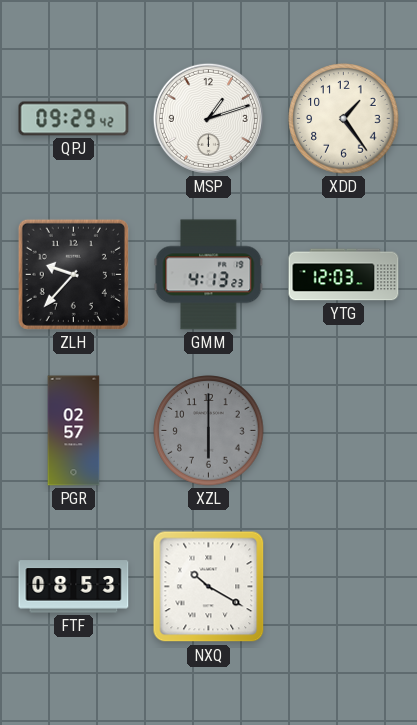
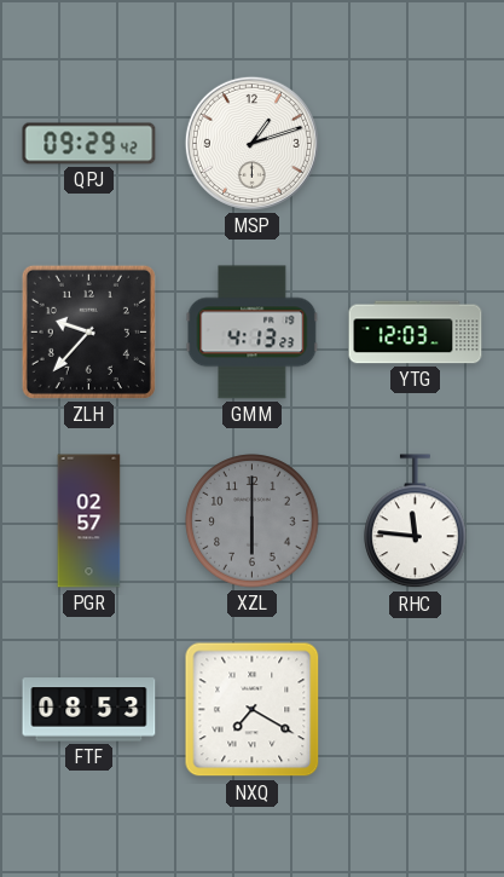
XDD: 1:24 -> none
RHC: none -> 11:46
NXQ: 10:20 -> 7:20
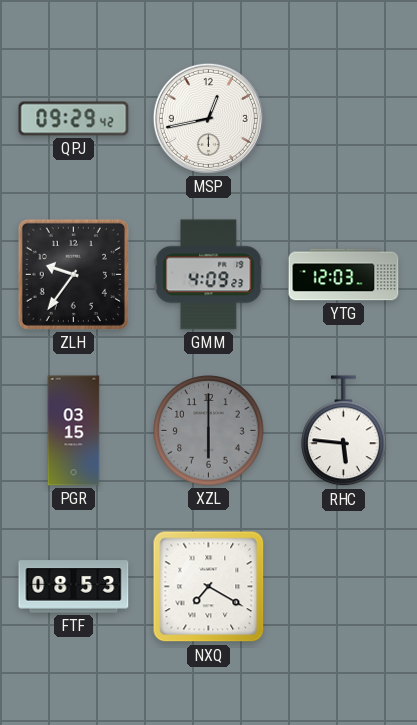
MSP: 1:12 -> 12:43
ZLH: 9:37 -> 9:36
GMM: 4:13 -> 4:09
PGR: 02:57 -> 03:15
RHC: 11:46 -> 5:46
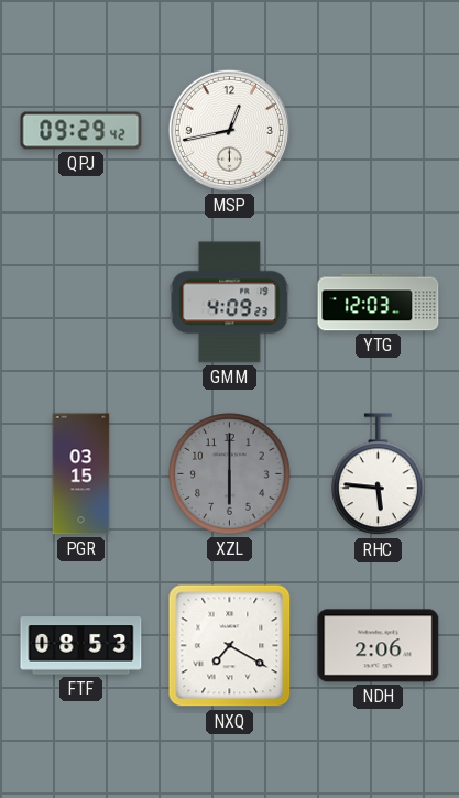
ZLH: 9:36 -> none
NDH: none -> 2:06
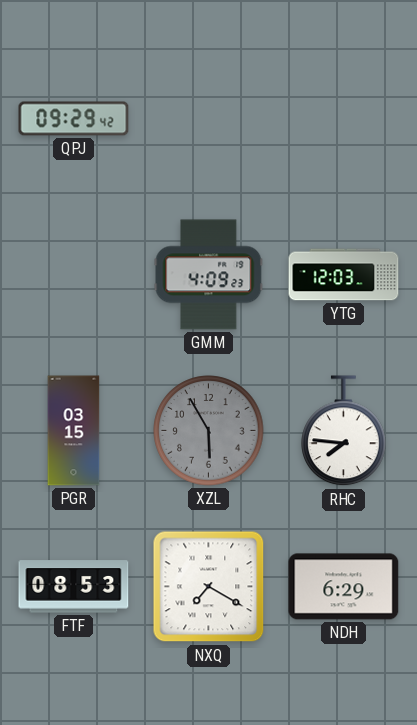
MSP: 12:43 -> none
XZL: 6:00 -> 5:55
RHC: 5:46 -> 7:46
NDH: 2:06 -> 6:29
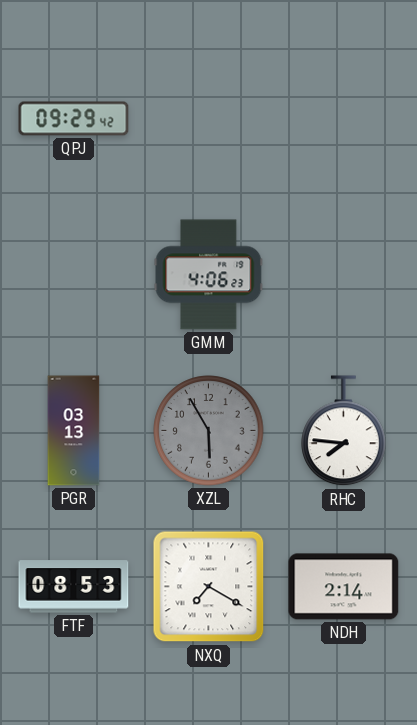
GMM: 4:09 -> 4:06
YTG: 12:03 -> none
PGR: 03:15 -> 03:13
NDH: 6:29 -> 2:14
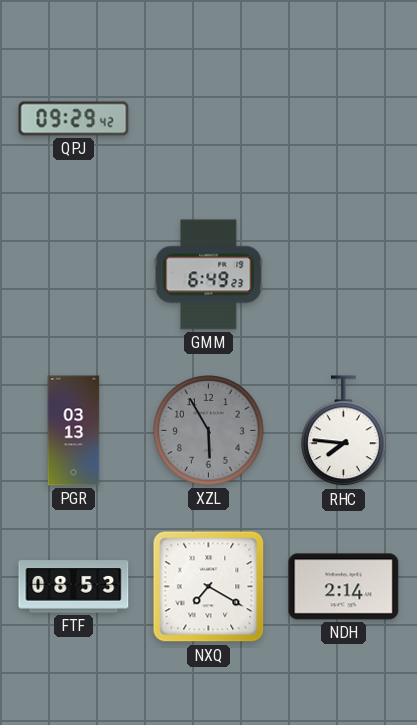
GMM: 4:06 -> 6:49
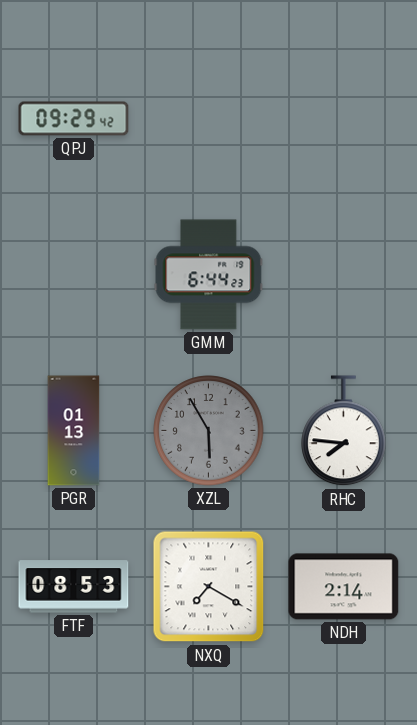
GMM: 6:49 -> 6:44
PGR: 03:13 -> 01:13
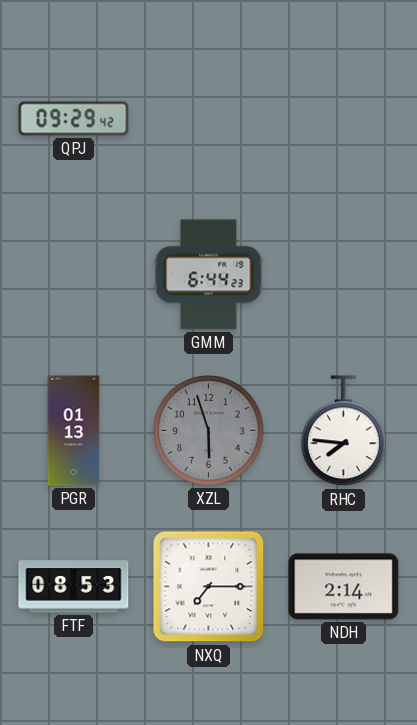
XZL: 5:55 -> 5:57
NXQ: 7:20 -> 7:15
